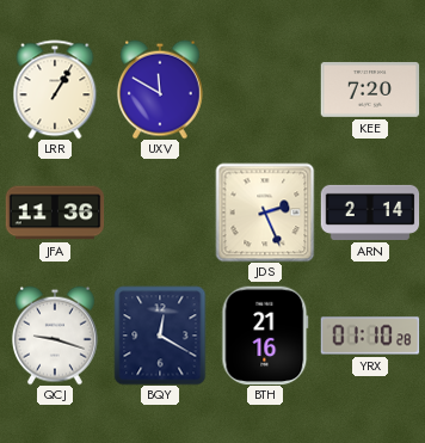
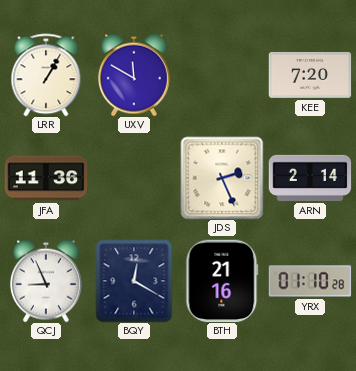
QCJ: 9:18 -> 8:56
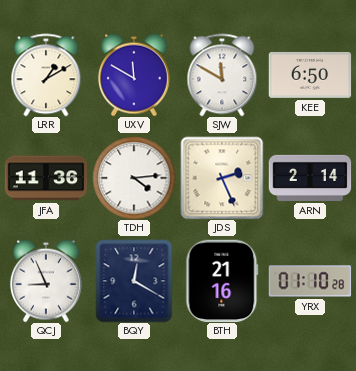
LRR: 1:05 -> 1:10
SJW: none -> 11:50
KEE: 7:20 -> 6:50
TDH: none -> 4:14
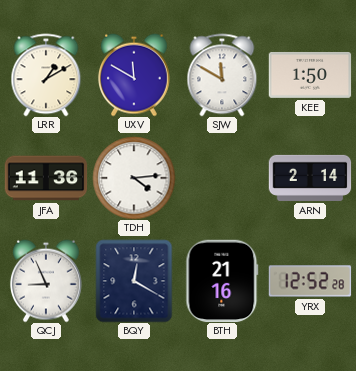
KEE: 6:50 -> 1:50
JDS: 2:26 -> none
YRX: 01:10 -> 12:52
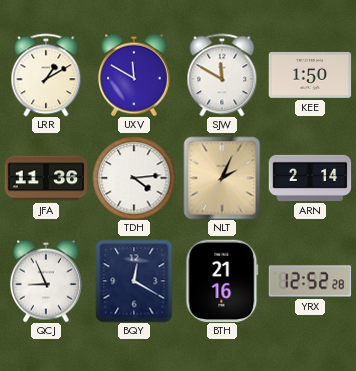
NLT: none -> 2:04
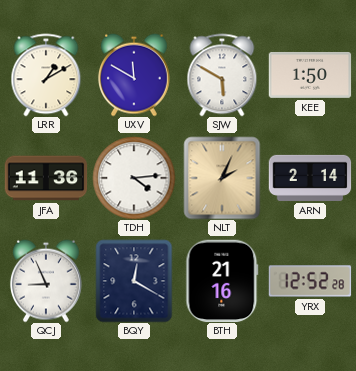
SJW: 11:50 -> 5:50
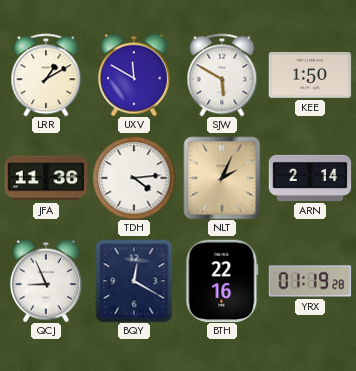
BTH: 21:16 -> 22:16
YRX: 12:52 -> 01:19
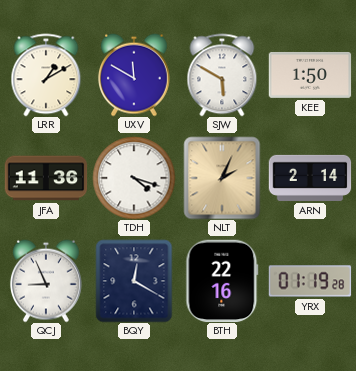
TDH: 4:14 -> 4:18
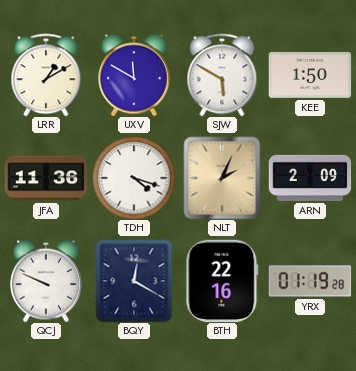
ARN: 2:14 -> 2:09
QCJ: 8:56 -> 9:49
